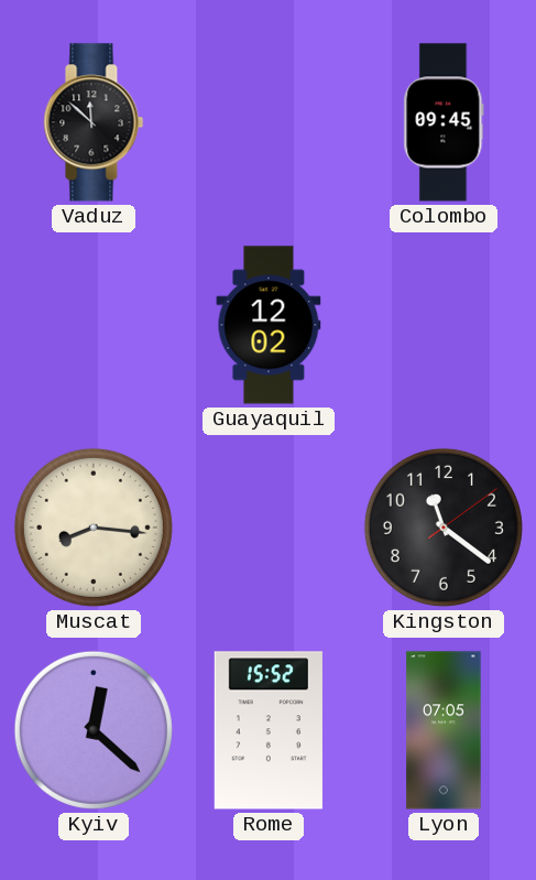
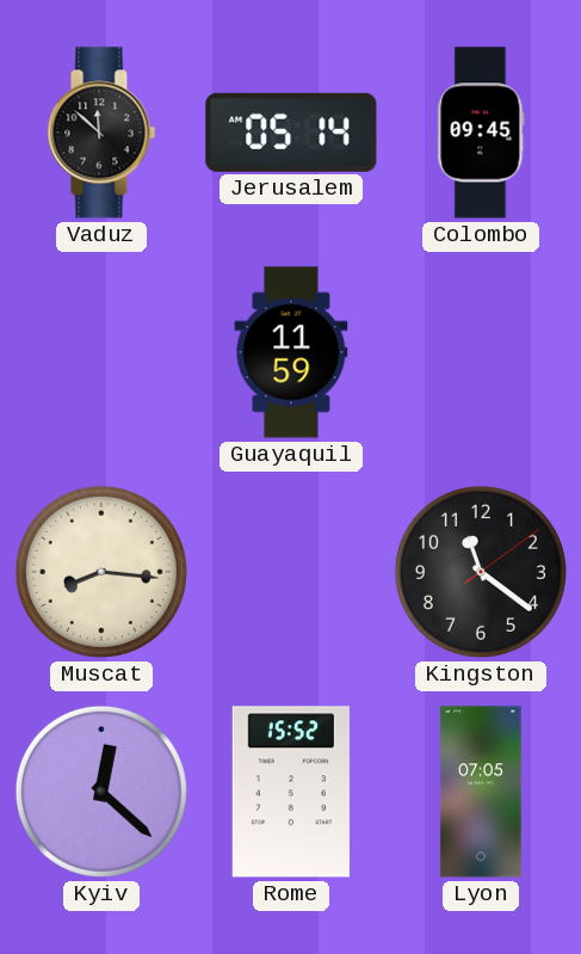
Jerusalem: none -> 05:14
Guayaquil: 12:02 -> 11:59
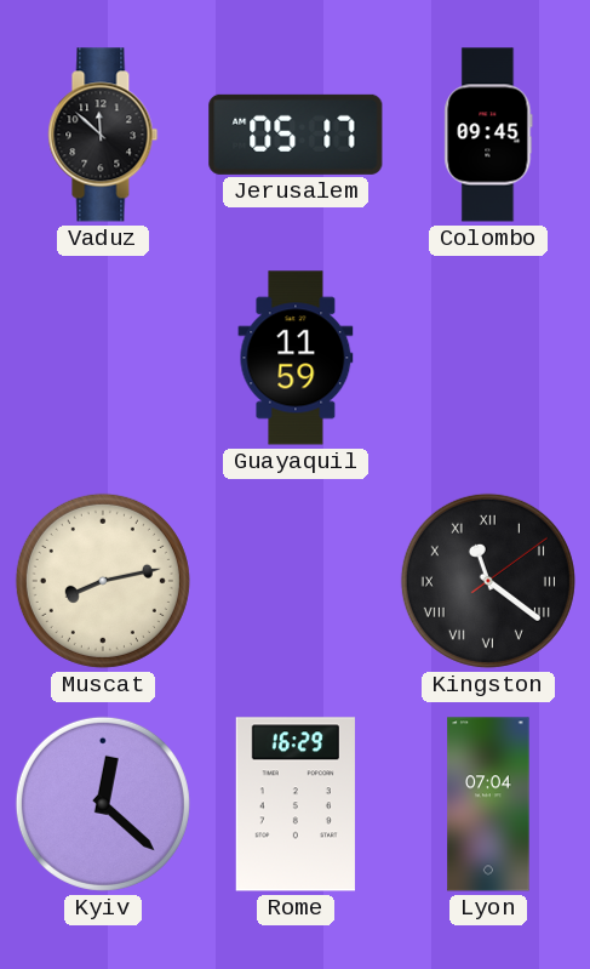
Jerusalem: 05:14 -> 05:17
Muscat: 8:16 -> 8:13
Kingston numerals: Arabic -> Roman
Rome: 15:52 -> 16:29
Lyon: 07:05 -> 07:04
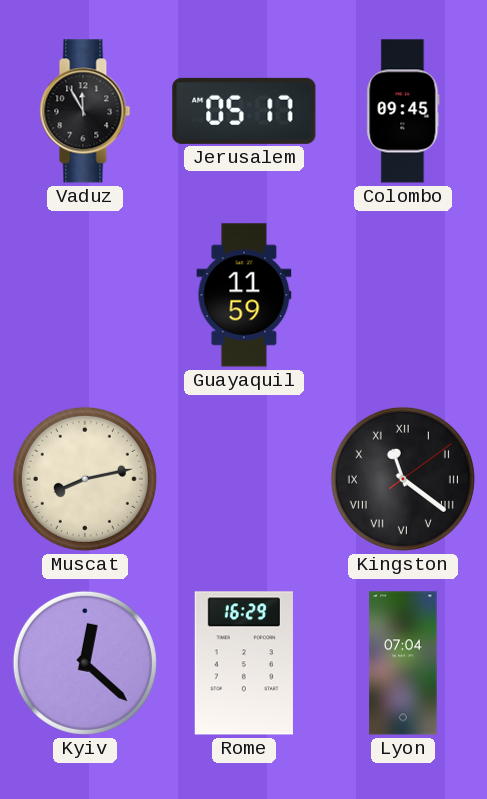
Vaduz: 11:52 -> 11:55
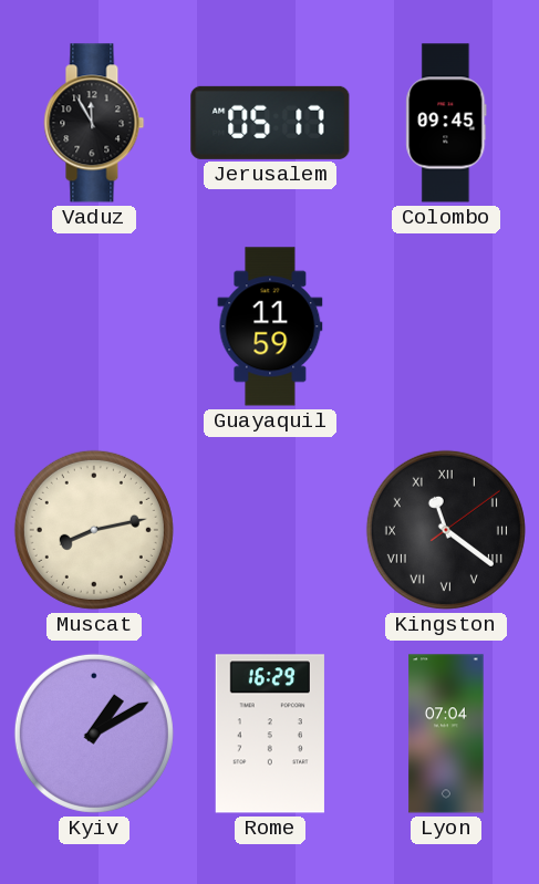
Kyiv: 12:22 -> 1:10
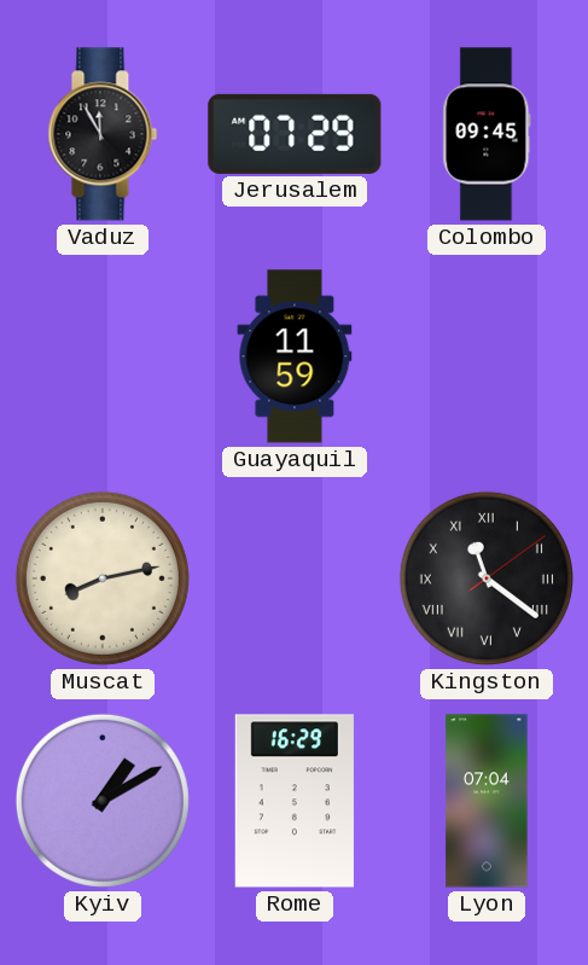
Jerusalem: 05:17 -> 07:29
